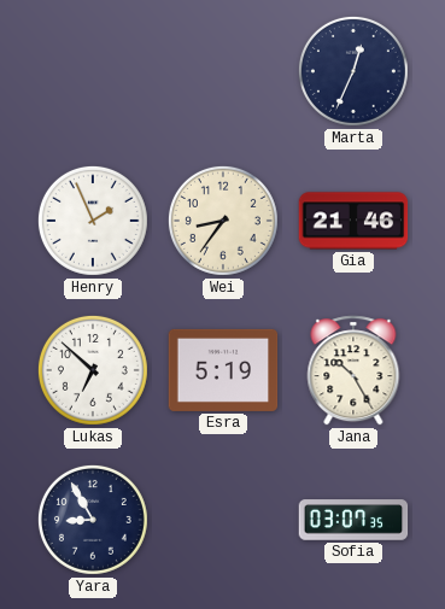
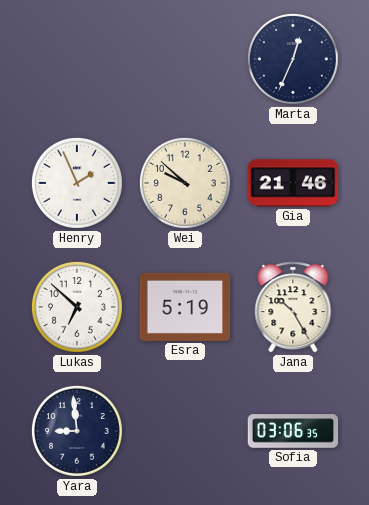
Wei: 8:36 -> 9:52
Yara: 8:55 -> 8:59
Sofia: 03:07 -> 03:06
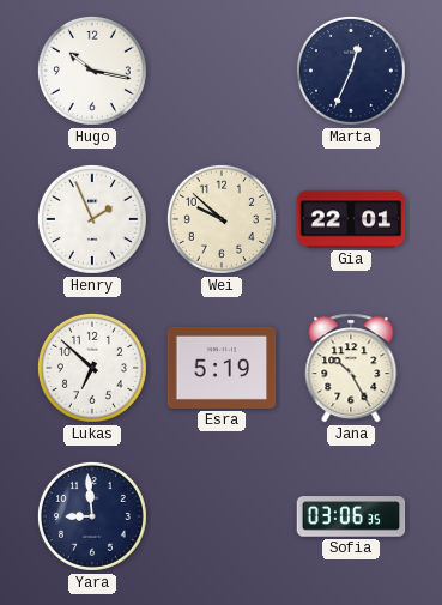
Hugo: none -> 10:17
Gia: 21:46 -> 22:01
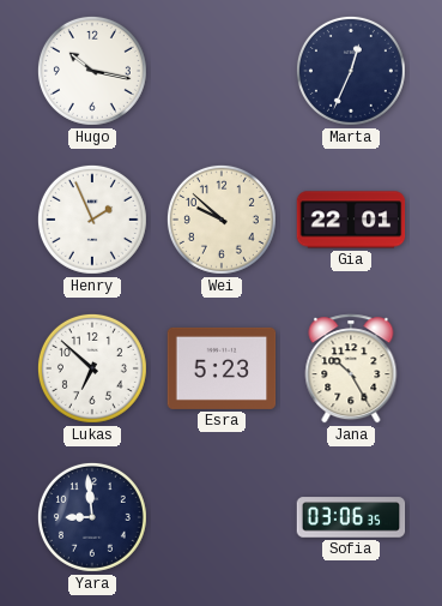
Esra: 5:19 -> 5:23
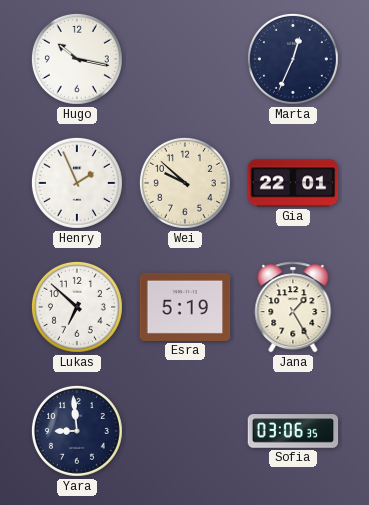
Esra: 5:23 -> 5:19
Jana: 10:25 -> 1:25
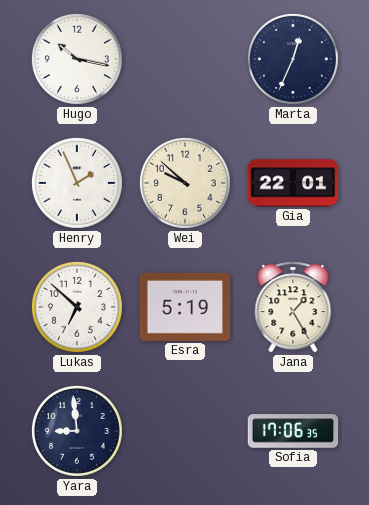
Sofia: 03:06 -> 17:06
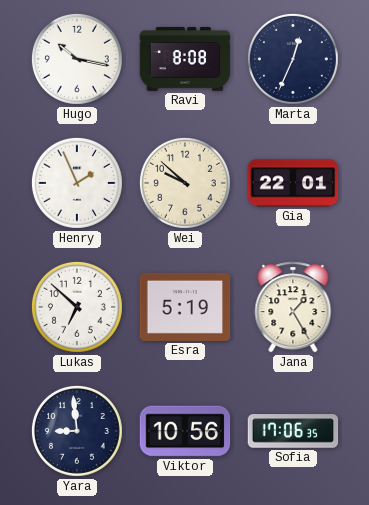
Ravi: none -> 8:08
Viktor: none -> 10:56
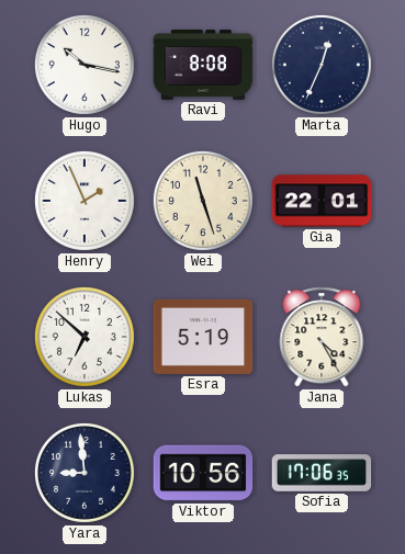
Wei: 9:52 -> 11:27
Jana: 1:25 -> 4:25
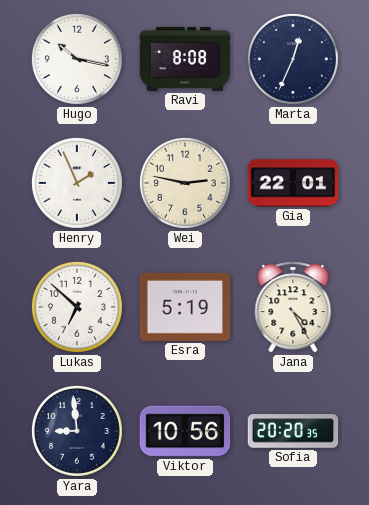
Wei: 11:27 -> 2:47
Sofia: 17:06 -> 20:20
